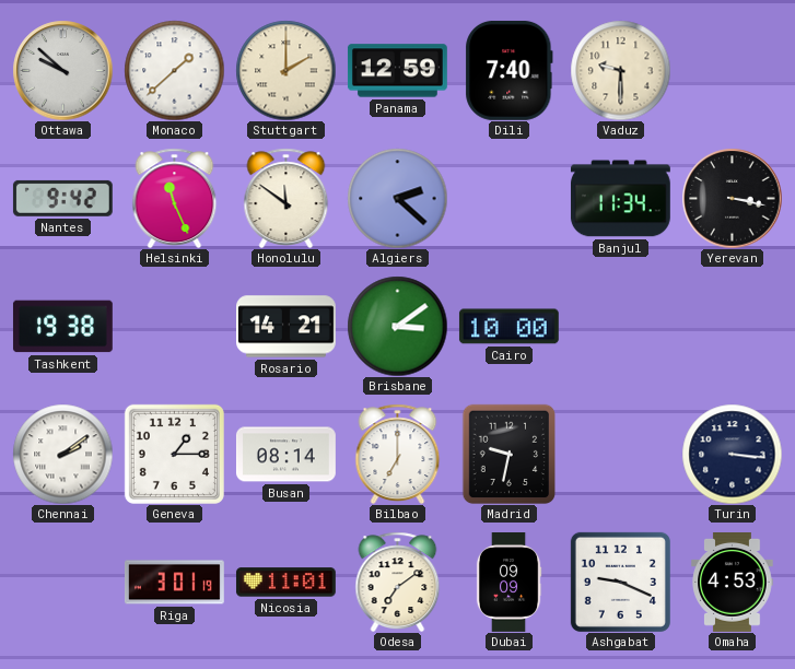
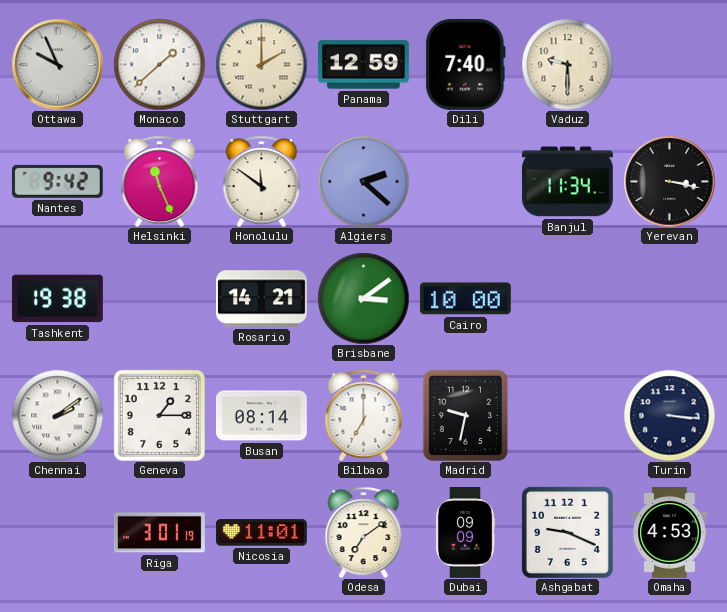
Ottawa: 9:52 -> 9:56
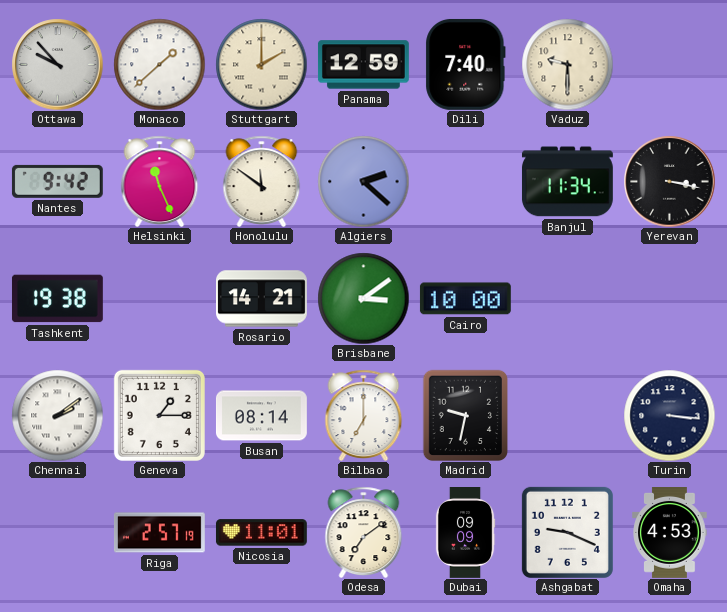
Ottawa: 9:56 -> 9:53
Riga: 3:01 -> 2:57
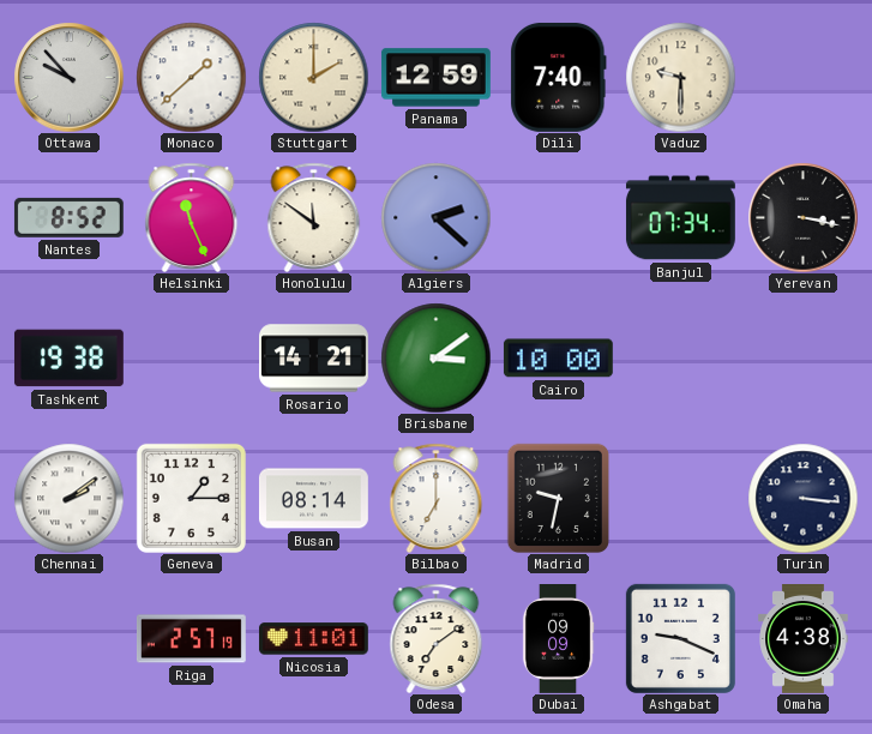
Nantes: 9:42 -> 8:52
Banjul: 11:34 -> 07:34
Omaha: 4:53 -> 4:38
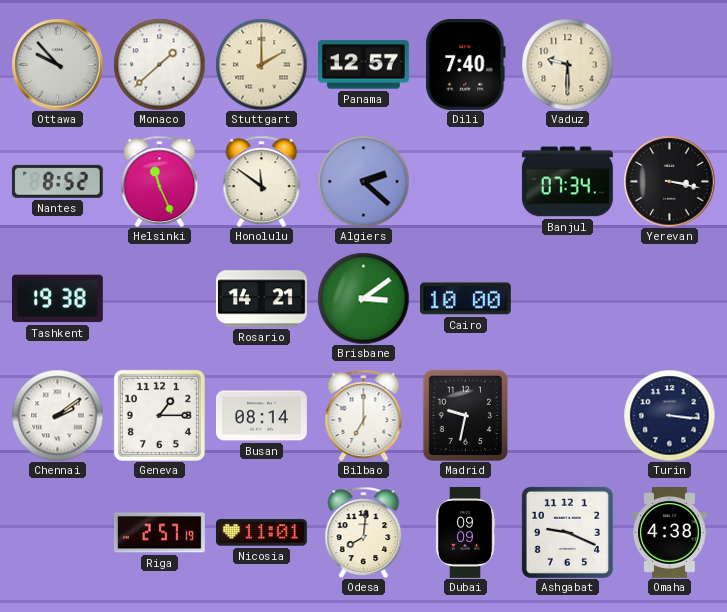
Panama: 12:59 -> 12:57
Odesa: 7:09 -> 8:01
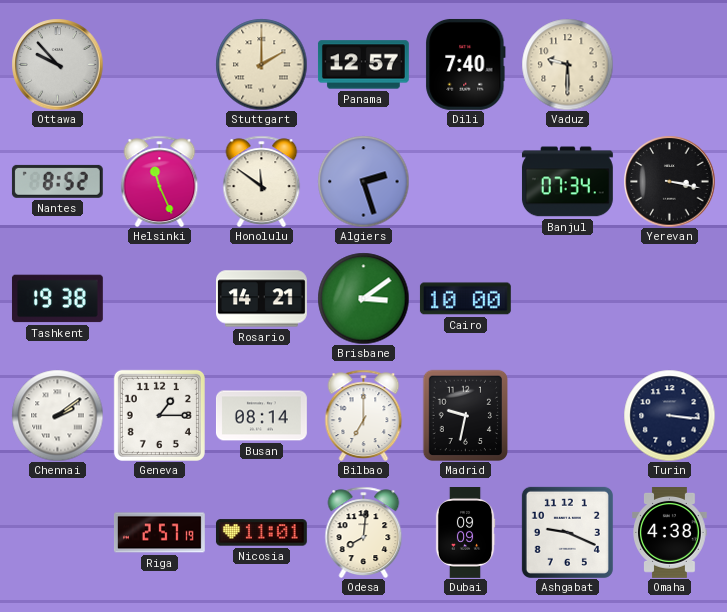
Monaco: 1:38 -> none
Algiers: 2:22 -> 2:27
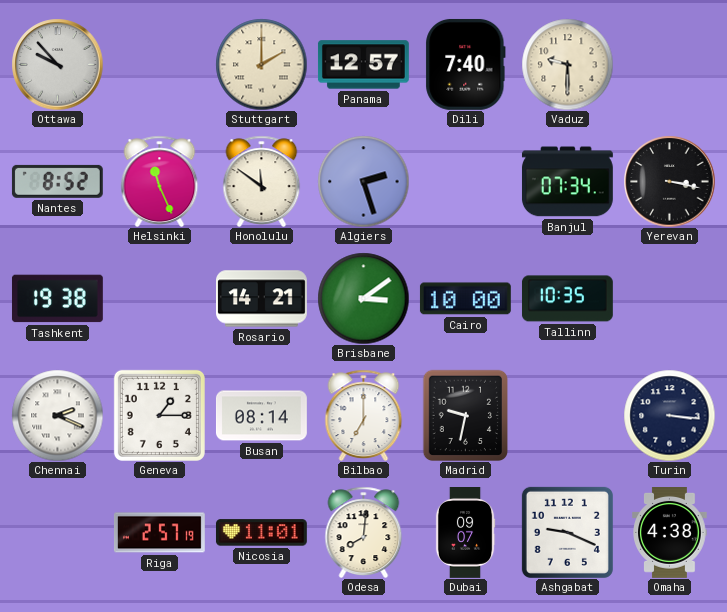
Tallinn: none -> 10:35
Chennai: 2:09 -> 2:19
Dubai: 09:09 -> 09:07
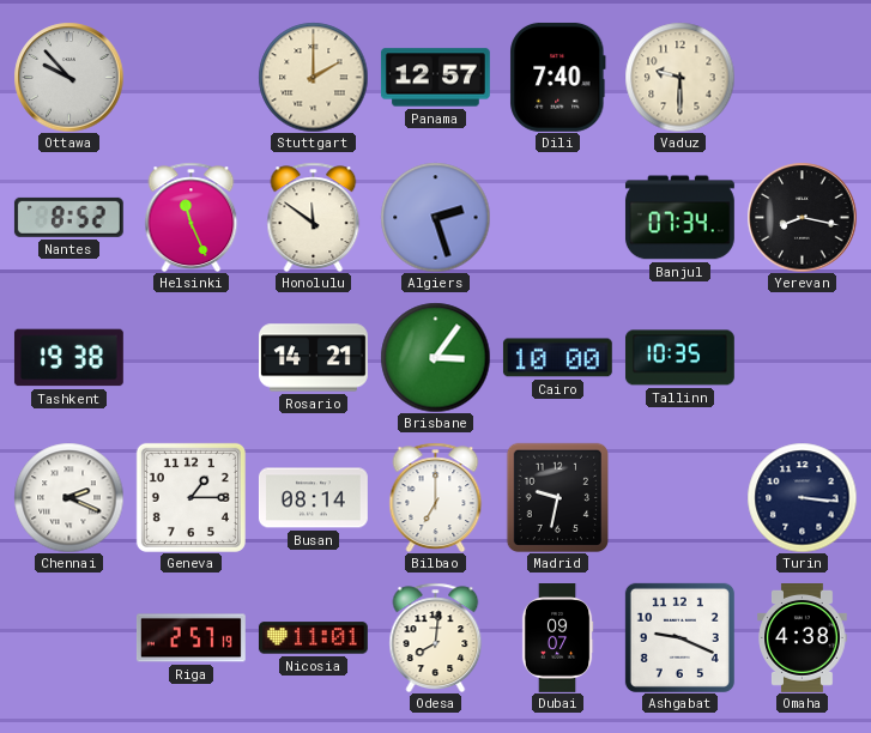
Yerevan: 3:17 -> 8:17
Brisbane: 3:09 -> 3:06
